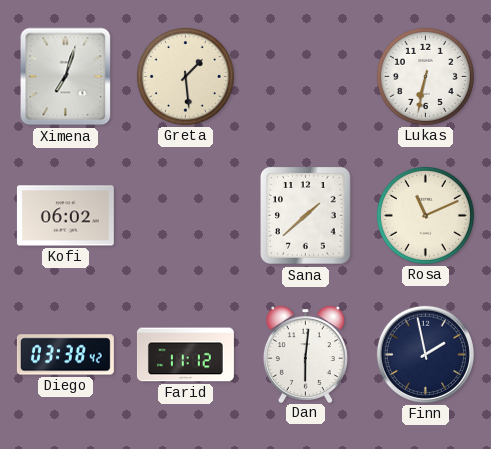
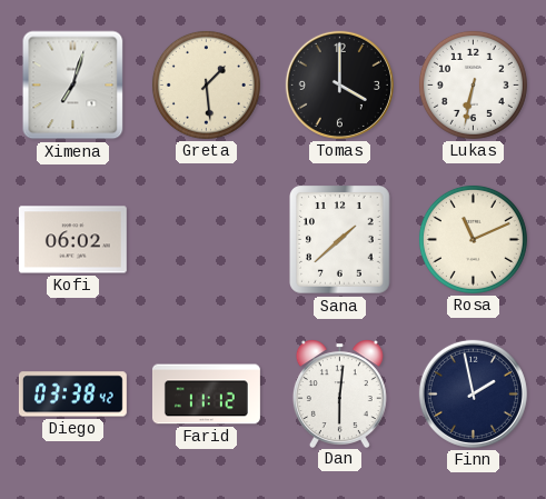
Tomas: none -> 4:00
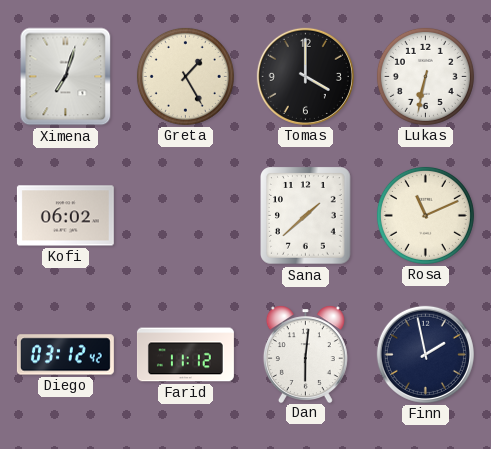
Greta: 1:29 -> 1:25
Diego: 03:38 -> 03:12
